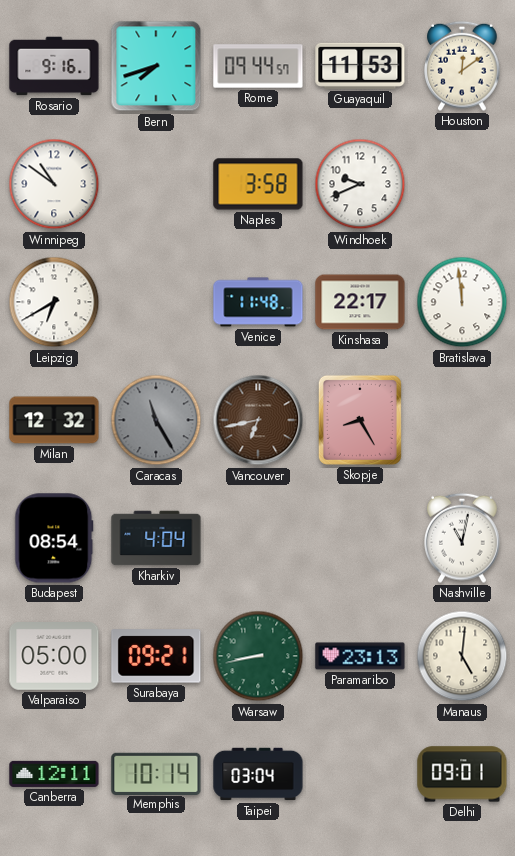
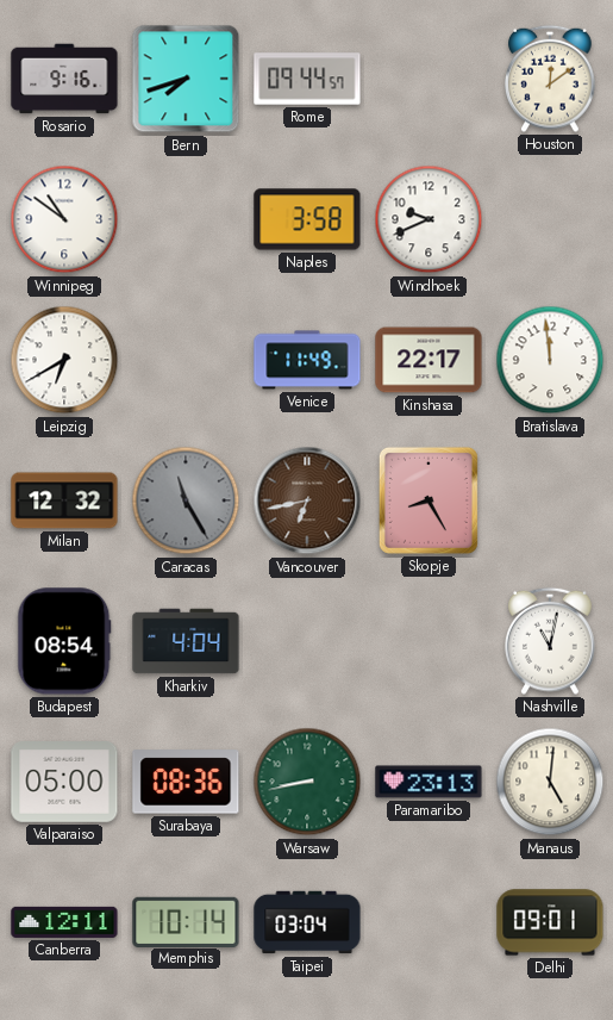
Guayaquil: 11:53 -> none
Venice: 11:48 -> 11:49
Surabaya: 09:21 -> 08:36
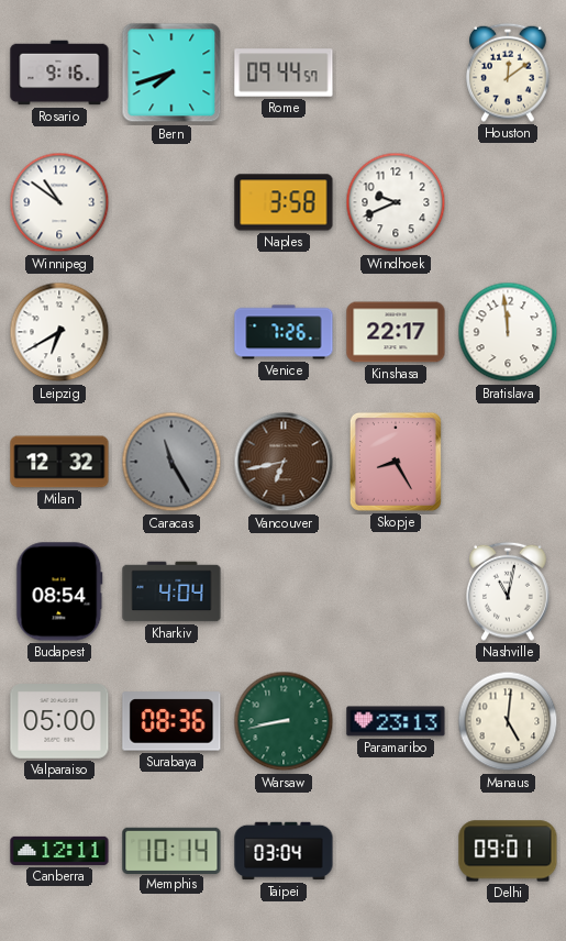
Venice: 11:49 -> 7:26
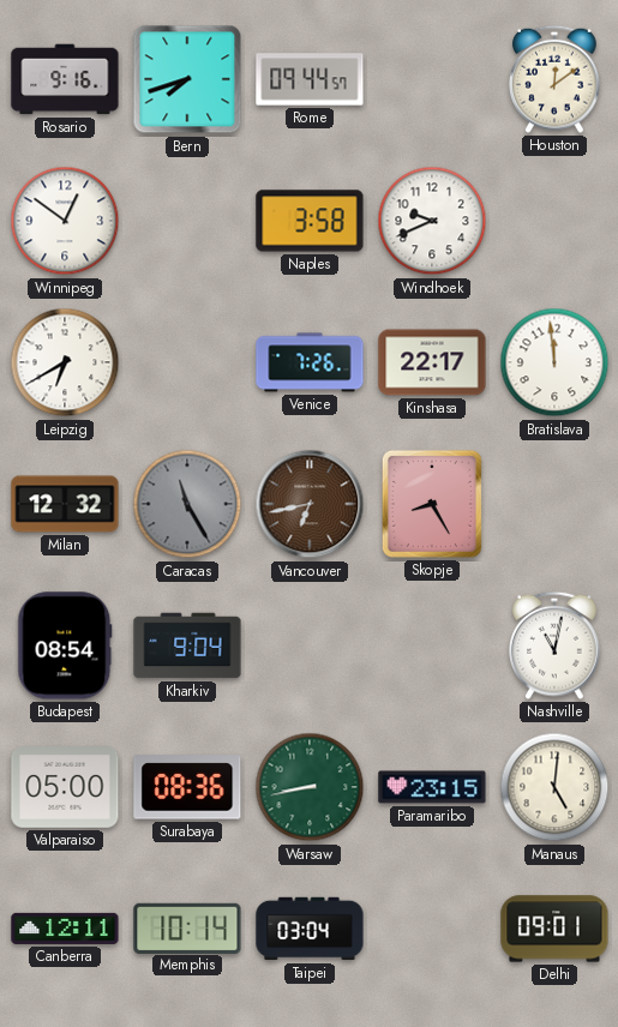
Winnipeg: 10:51 -> 12:51
Kharkiv: 4:04 -> 9:04
Paramaribo: 23:13 -> 23:15
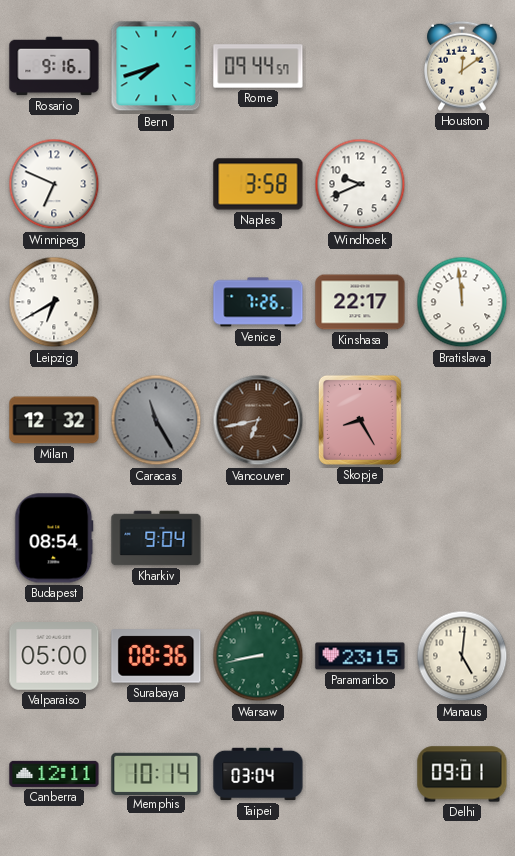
Winnipeg: 12:51 -> 6:49
Nashville: 11:02 -> none
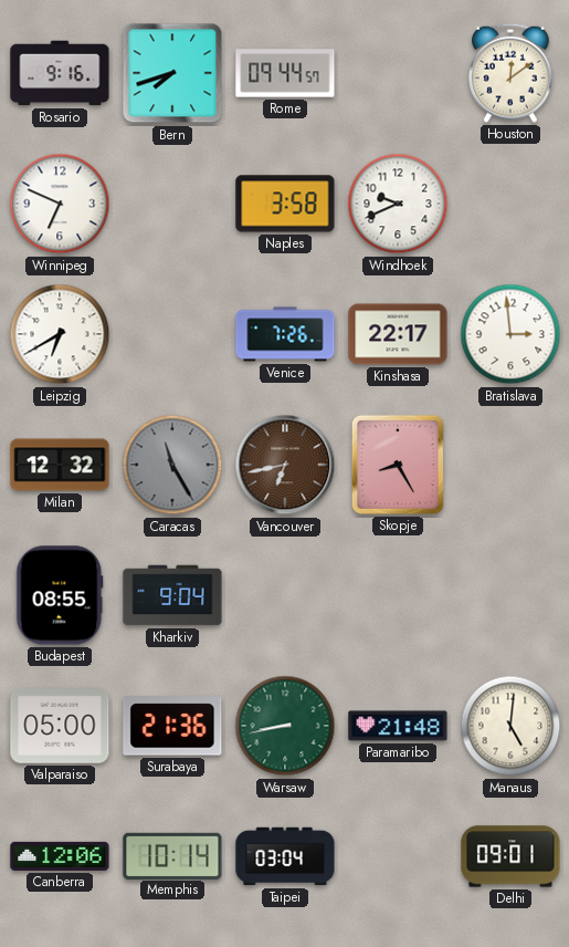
Bratislava: 11:59 -> 2:59
Budapest: 08:54 -> 08:55
Surabaya: 08:36 -> 21:36
Paramaribo: 23:15 -> 21:48
Canberra: 12:11 -> 12:06
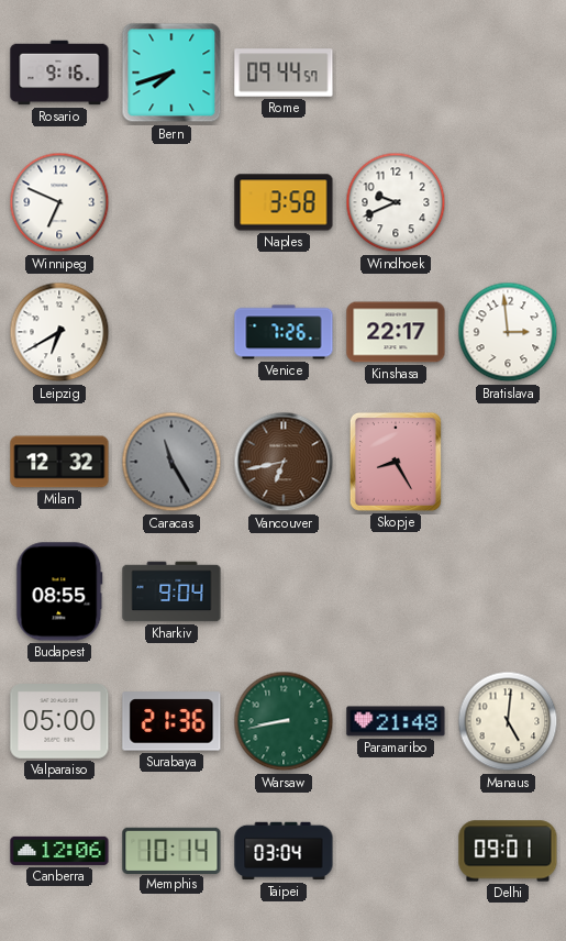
Houston: 12:09 -> none
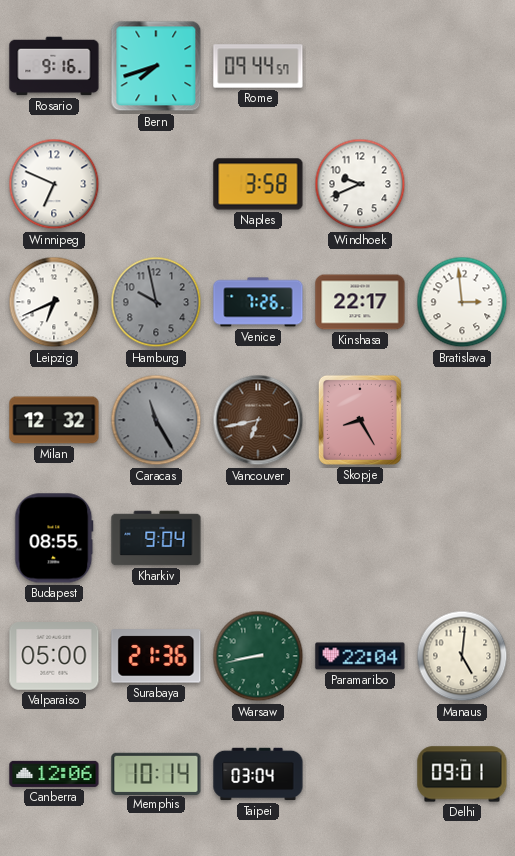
Leipzig: 6:40 -> 6:41
Hamburg: none -> 9:58
Paramaribo: 21:48 -> 22:04
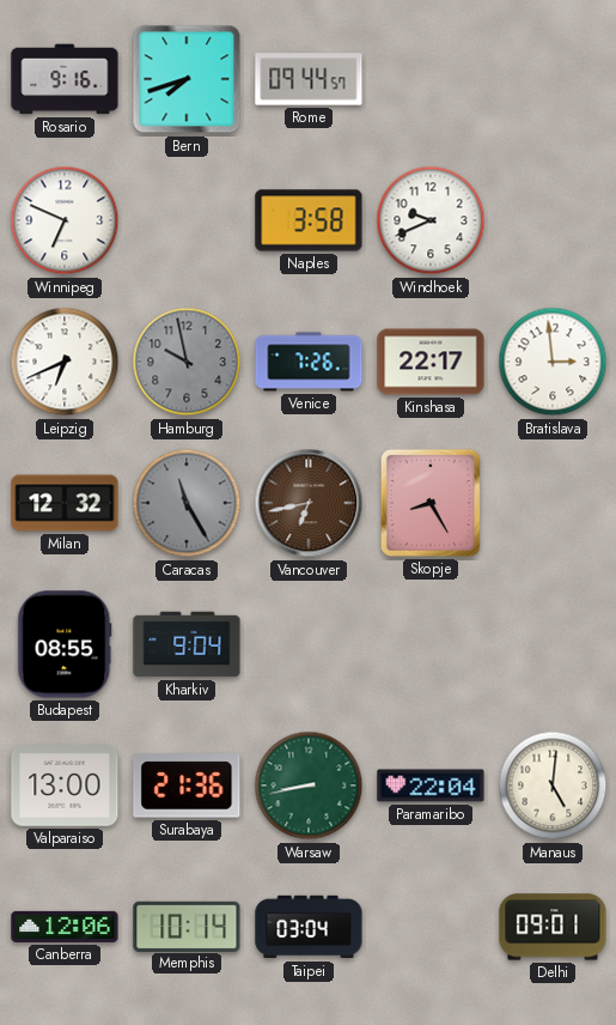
Valparaiso: 05:00 -> 13:00
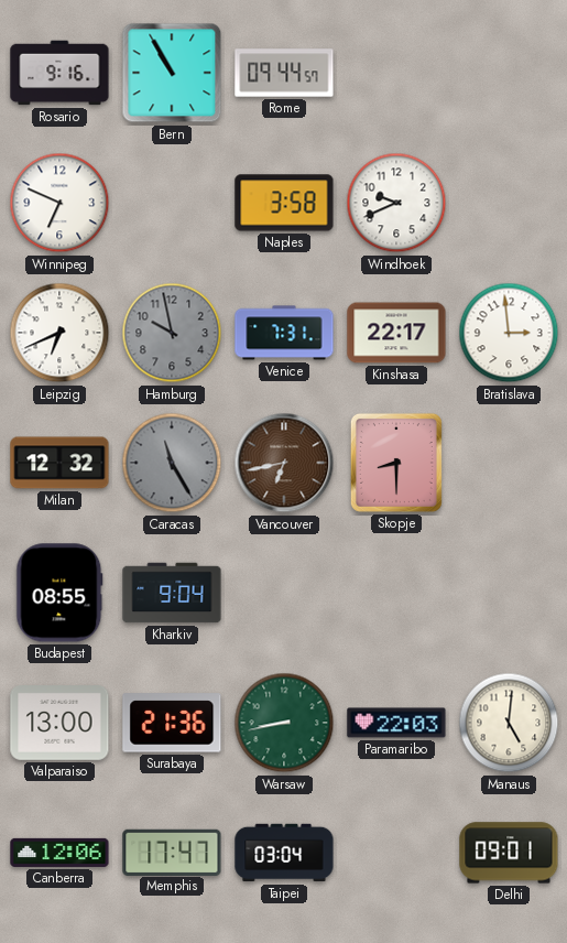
Bern: 7:42 -> 10:55
Venice: 7:26 -> 7:31
Skopje: 8:25 -> 8:30
Paramaribo: 22:04 -> 22:03
Memphis: 10:14 -> 17:47
